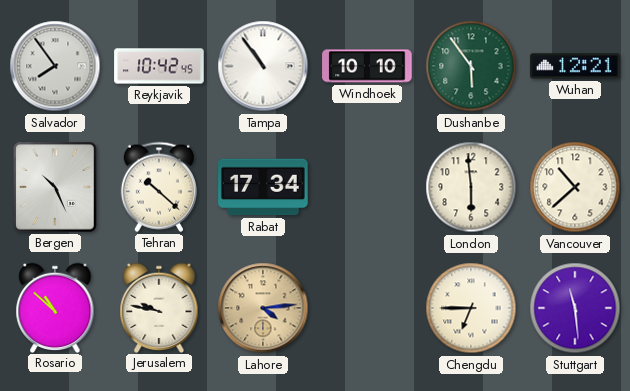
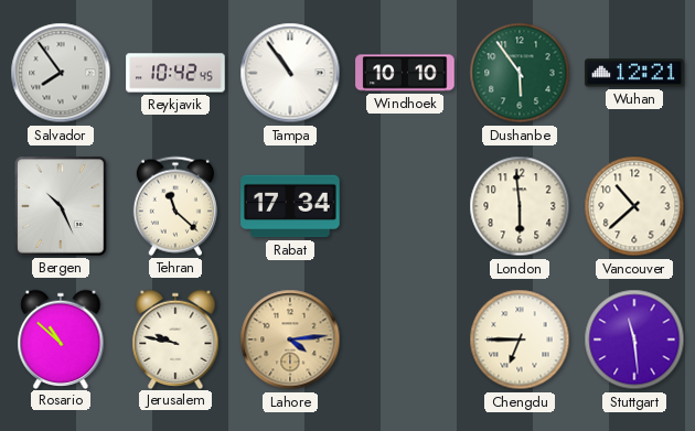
Tehran: 10:22 -> 11:22
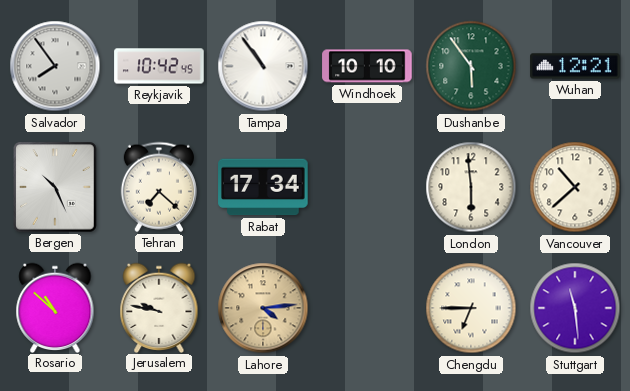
Tehran: 11:22 -> 7:22
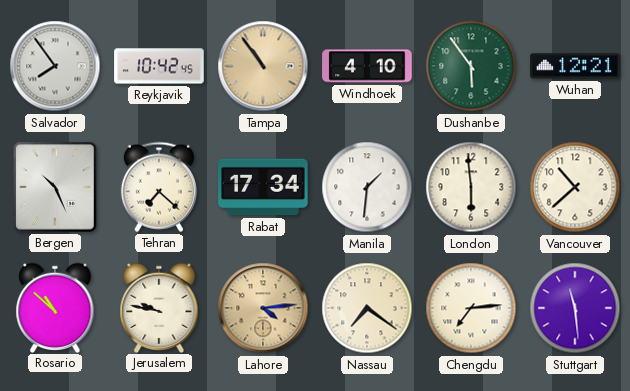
Tampa dial: white -> champagne
Windhoek: 10:10 -> 4:10
Manila: none -> 1:31
Nassau: none -> 7:21
Chengdu: 6:45 -> 7:14
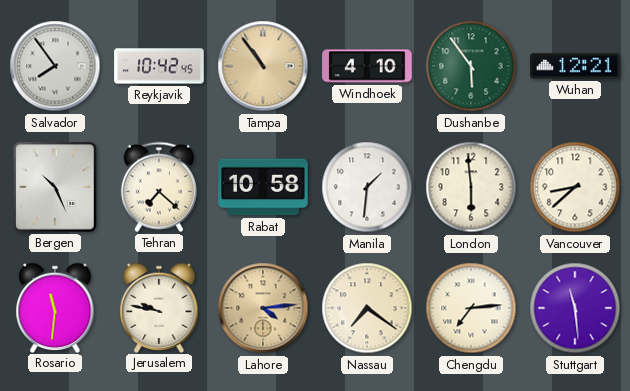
Rabat: 17:34 -> 10:58
Vancouver: 10:38 -> 8:38
Rosario: 10:52 -> 11:31
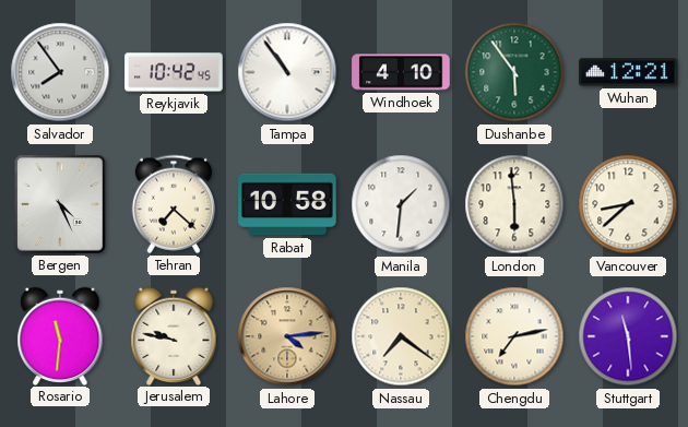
Tampa dial: champagne -> white
Bergen: 10:26 -> 4:26
Chengdu: 7:14 -> 7:13
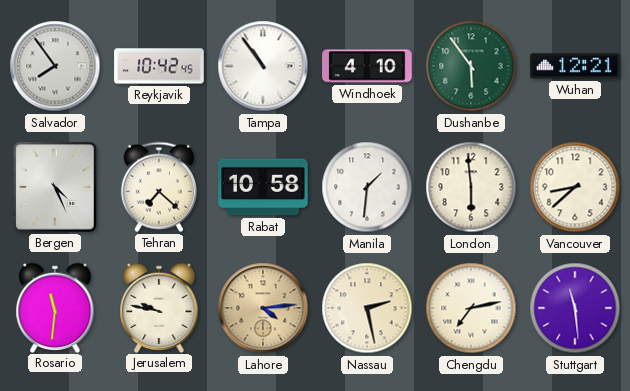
Nassau: 7:21 -> 2:28
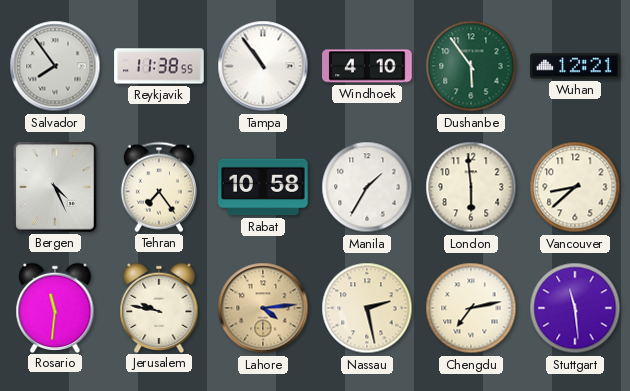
Reykjavik: 10:42 -> 11:38
Tehran: 7:22 -> 7:24
Manila: 1:31 -> 1:35
